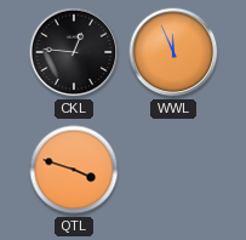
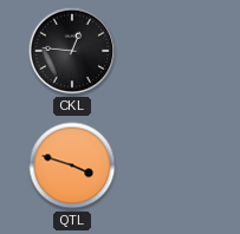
WWL: 11:56 -> none
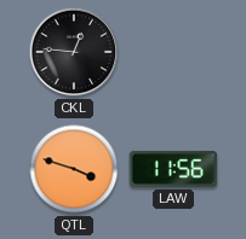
LAW: none -> 11:56
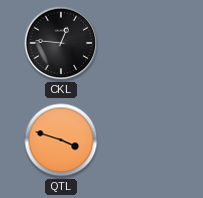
LAW: 11:56 -> none
